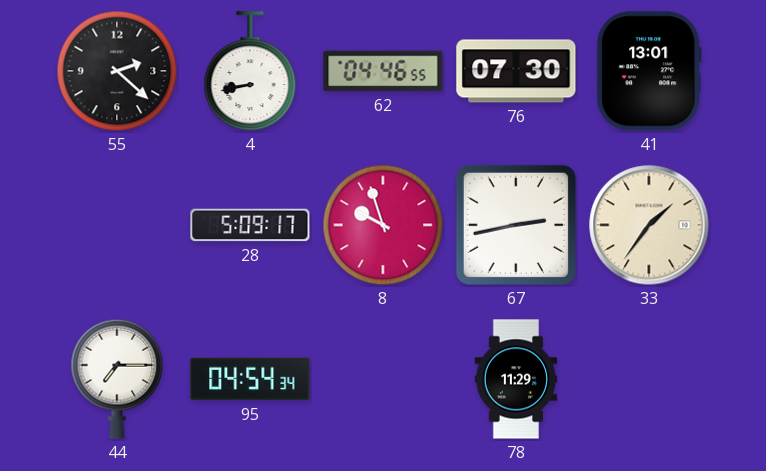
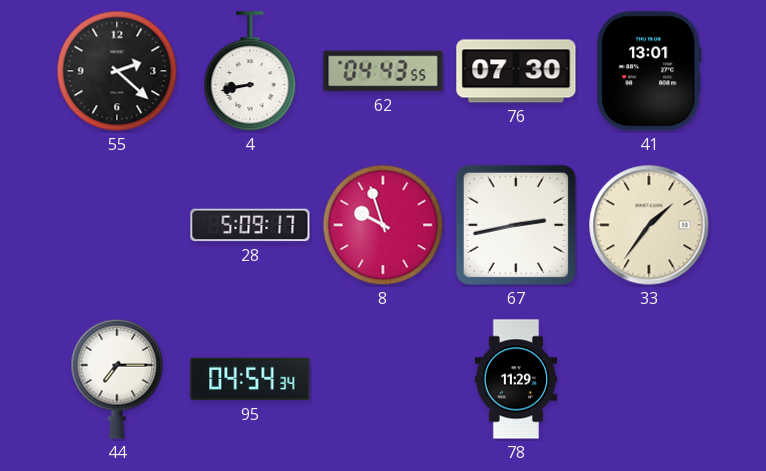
62: 04:46 -> 04:43
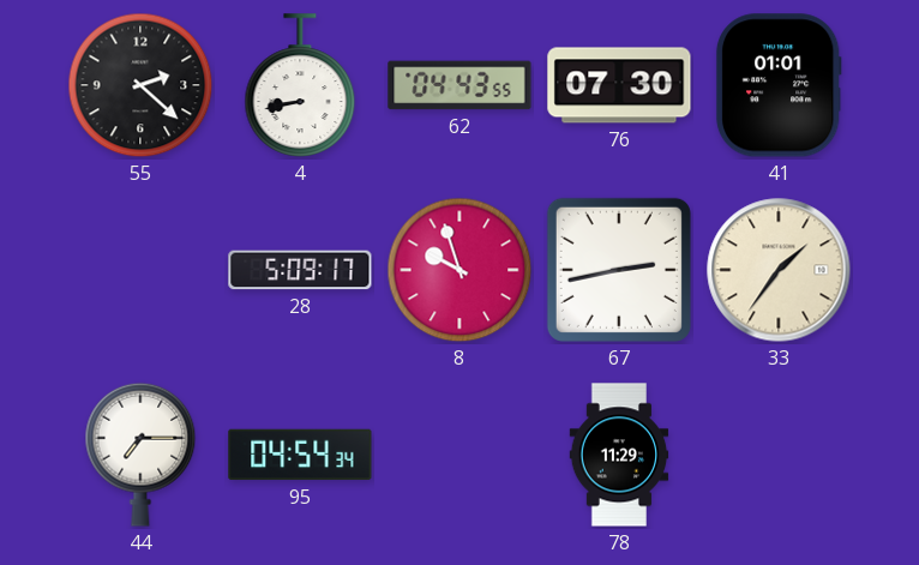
41: 13:01 -> 01:01
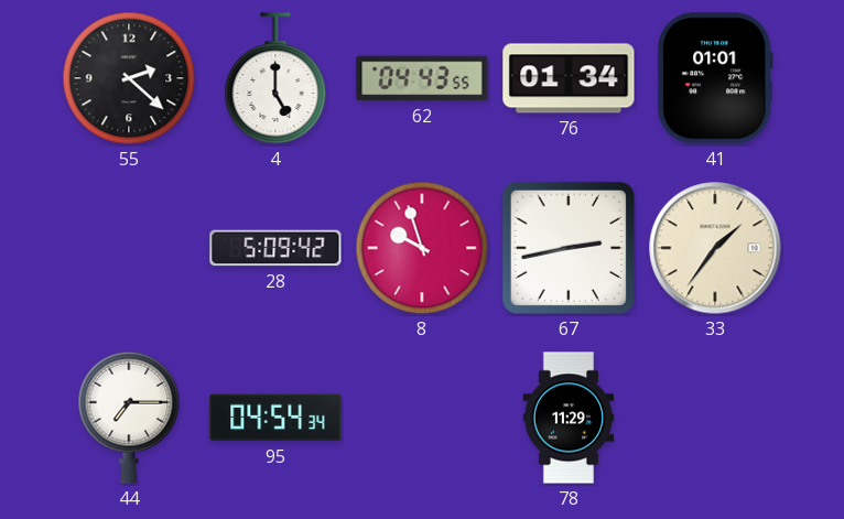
4: 8:43 -> 5:00
76: 07:30 -> 01:34
28: 5:09:17 -> 5:09:42
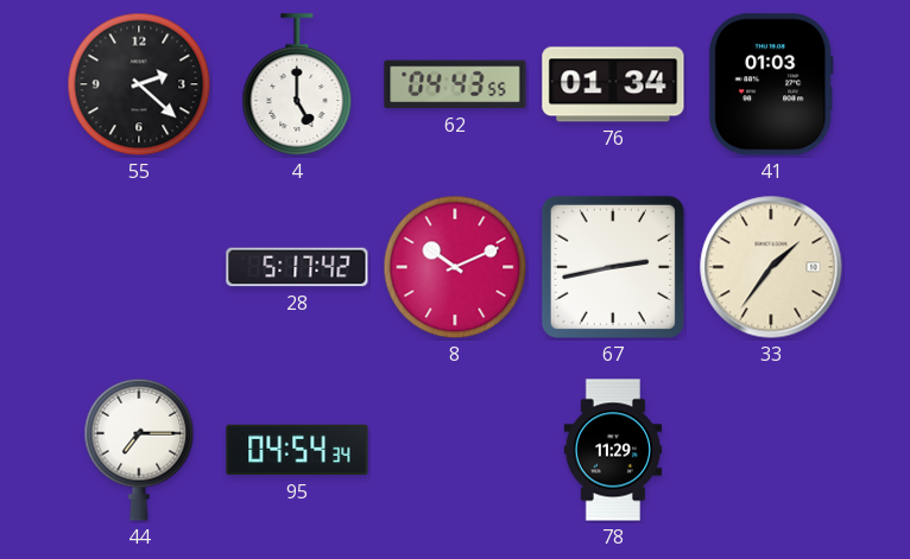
41: 01:01 -> 01:03
28: 5:09 -> 5:17
8: 9:57 -> 10:11
